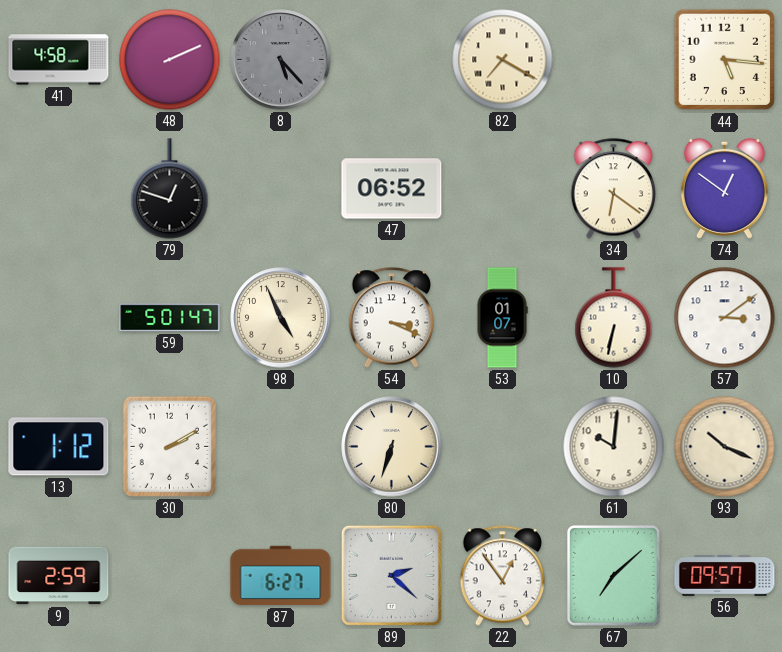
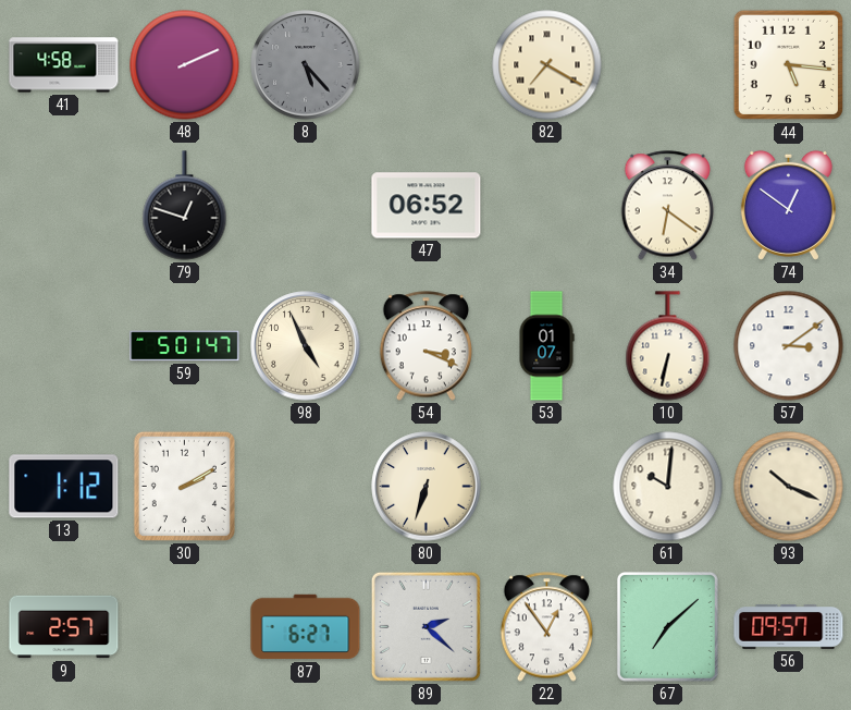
9: 2:59 -> 2:57
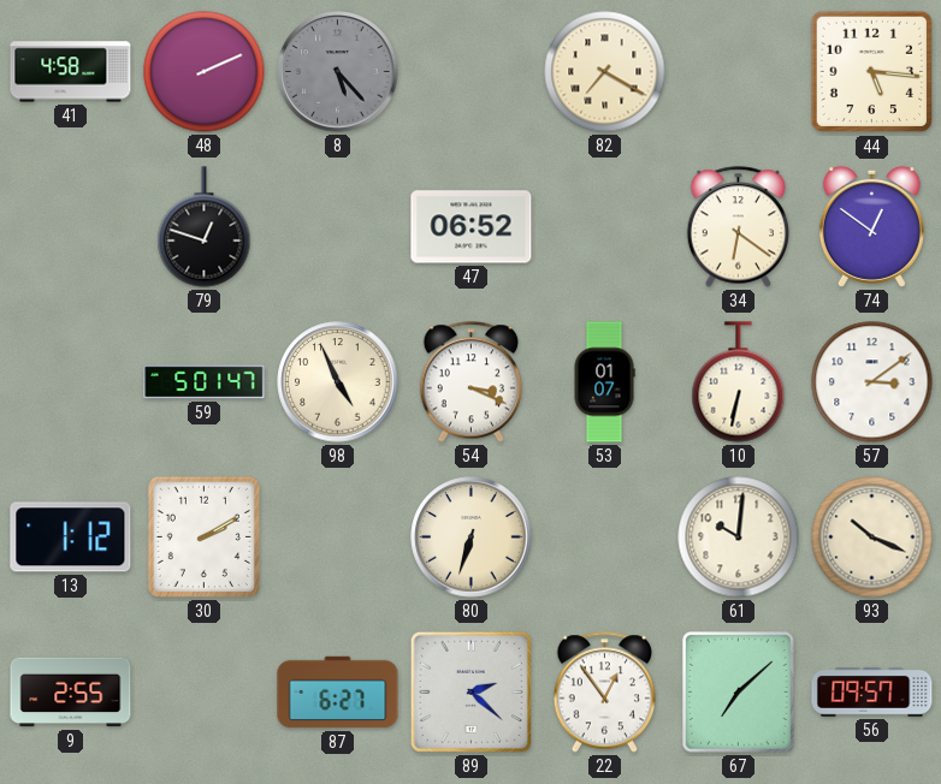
9: 2:57 -> 2:55
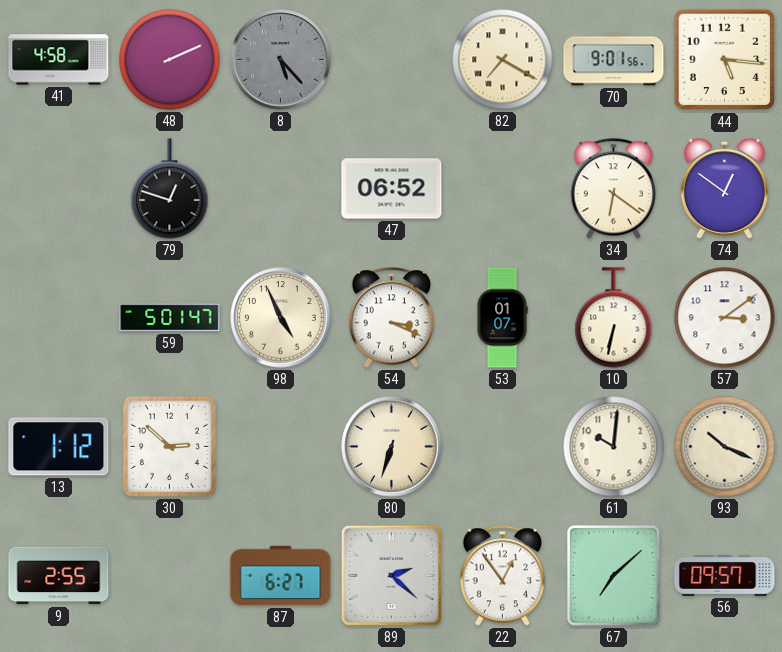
70: none -> 9:01
30: 2:10 -> 2:52
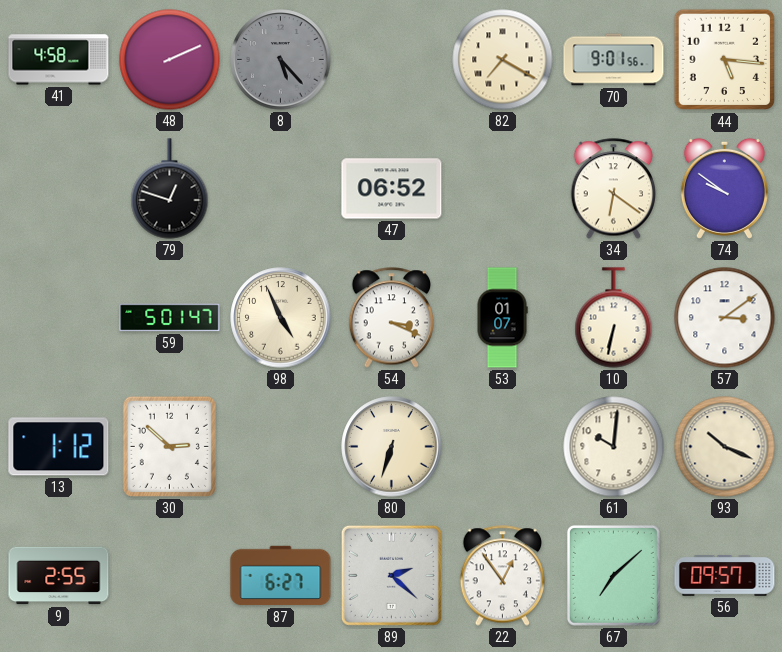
74: 12:51 -> 9:51
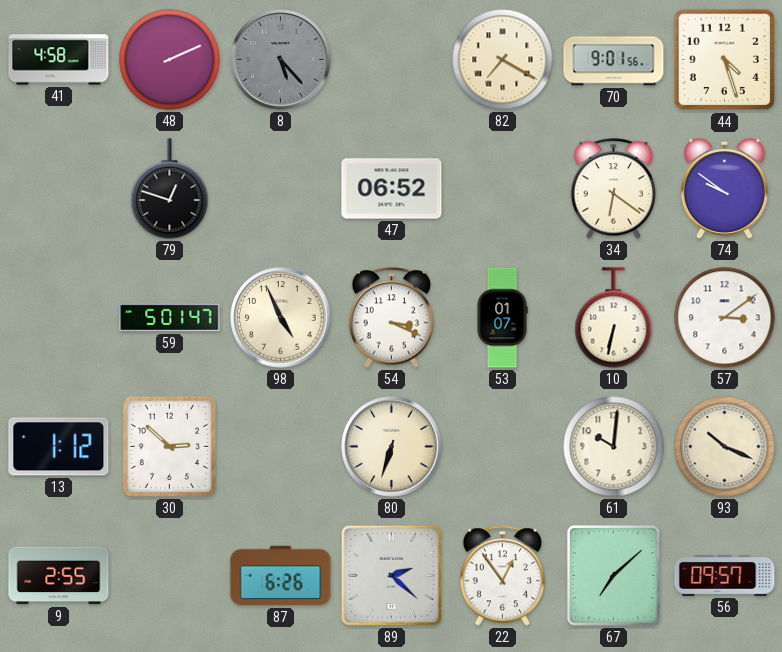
44: 5:16 -> 4:27
87: 6:27 -> 6:26
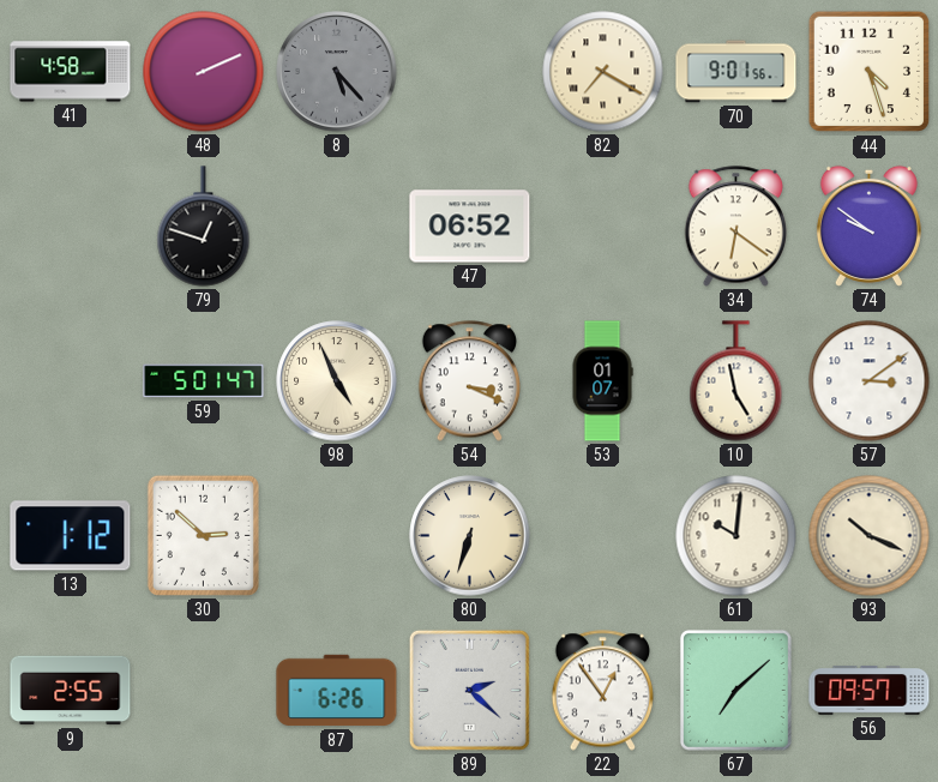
10: 6:32 -> 4:58
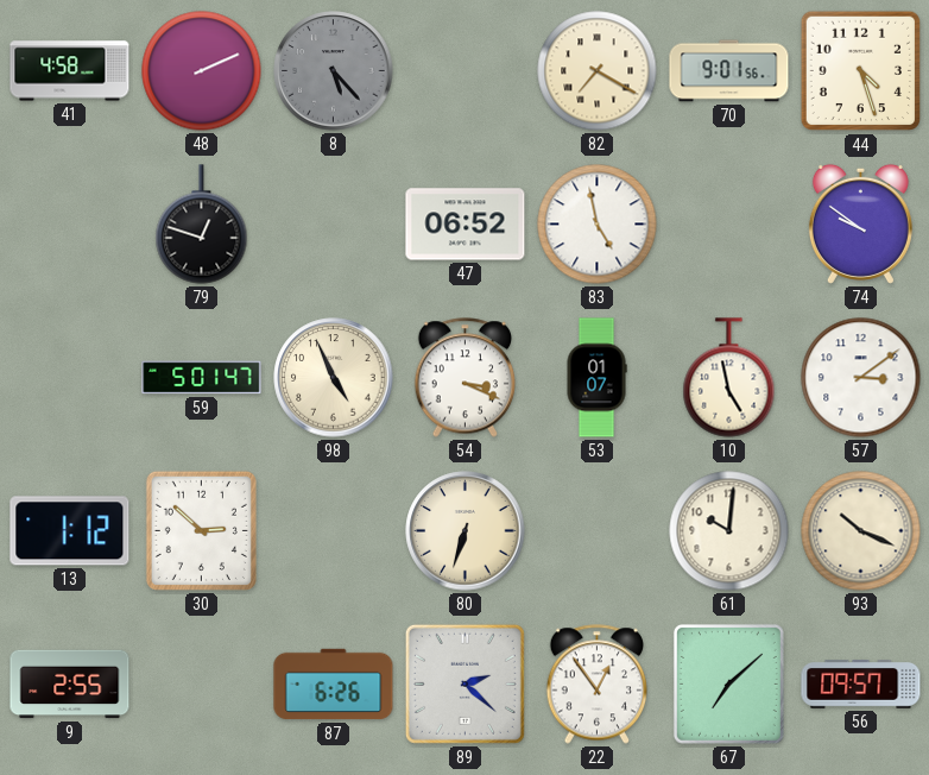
83: none -> 4:58
34: 6:21 -> none
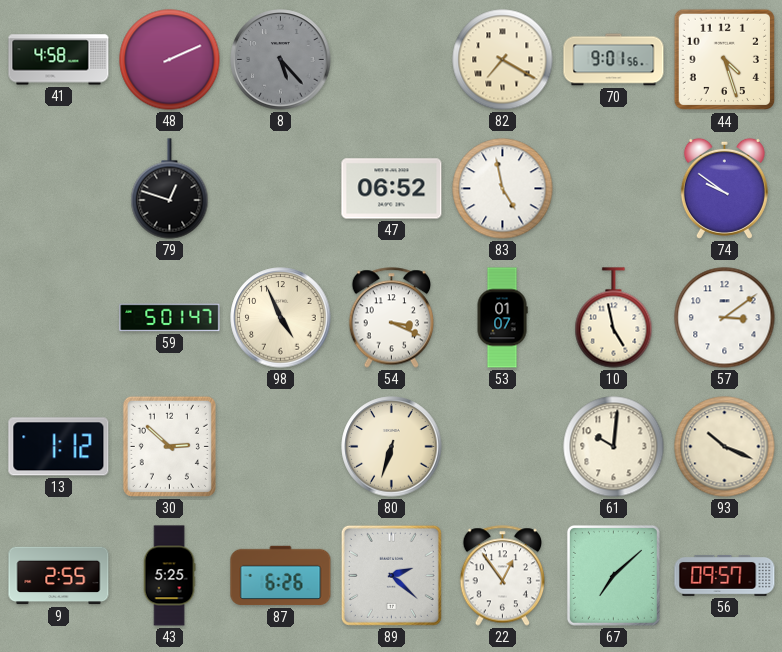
43: none -> 5:25
